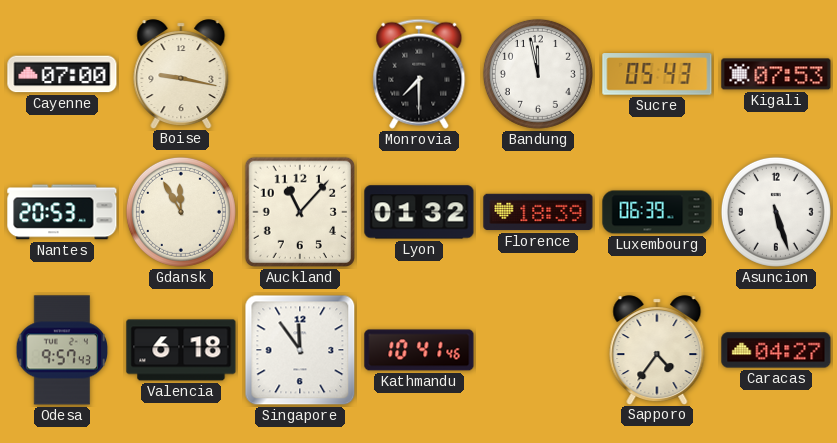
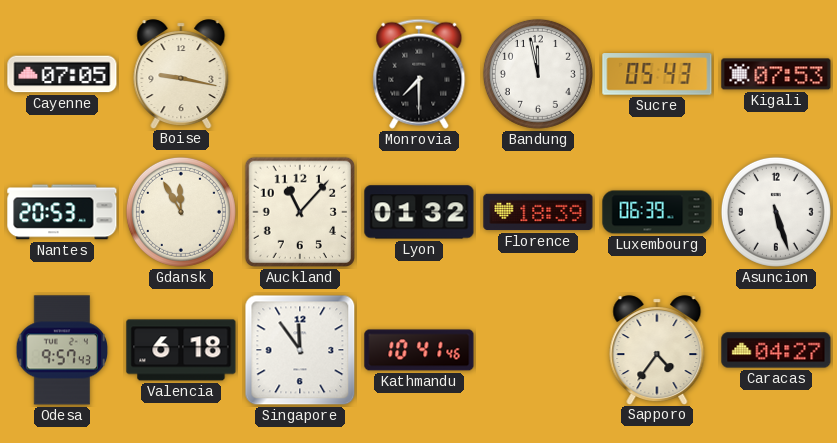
Cayenne: 07:00 -> 07:05
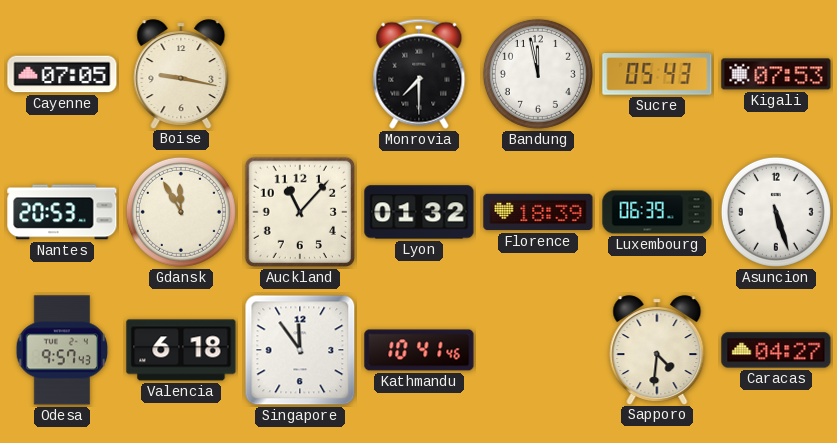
Sapporo: 4:36 -> 4:31
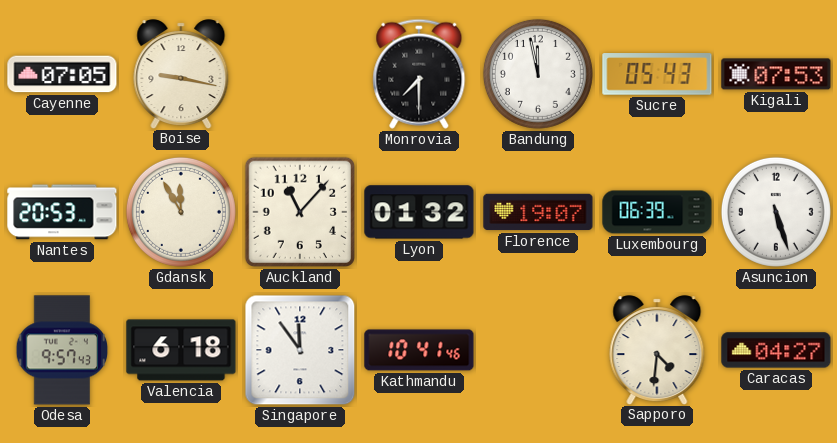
Florence: 18:39 -> 19:07
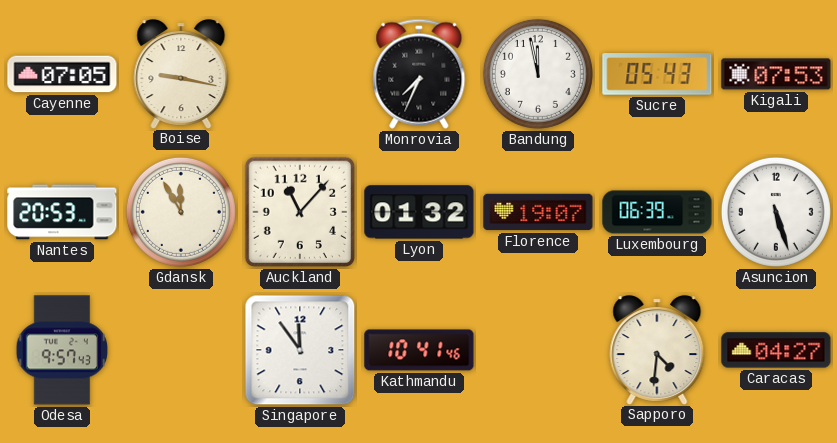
Monrovia: 7:30 -> 7:34
Valencia: 6:18 -> none
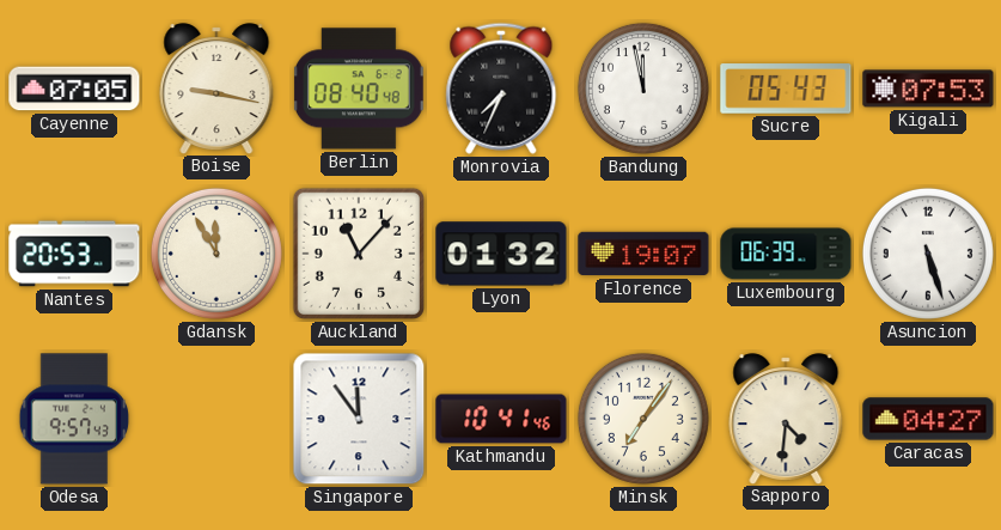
Berlin: none -> 08:40
Minsk: none -> 7:06
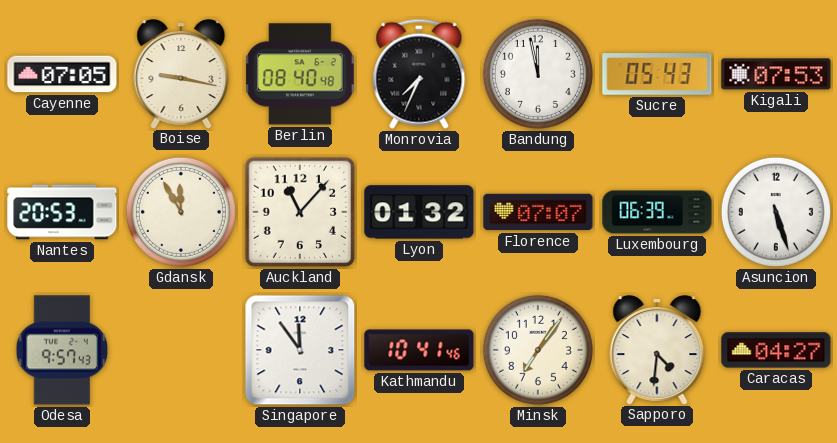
Florence: 19:07 -> 07:07
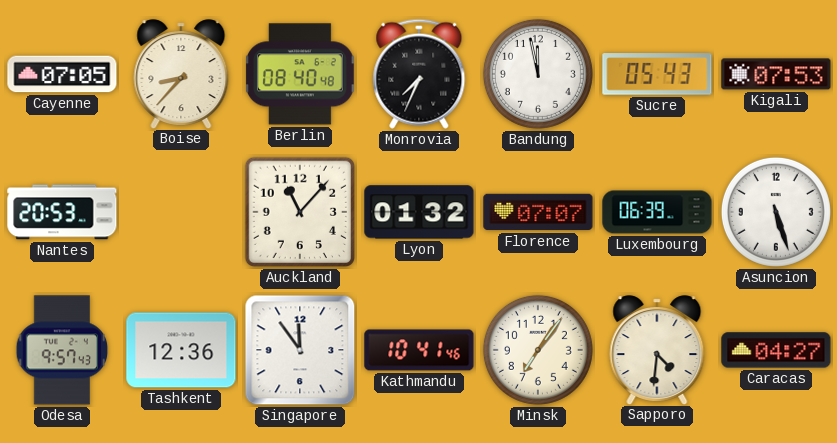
Boise: 9:17 -> 8:37
Gdansk: 11:55 -> none
Tashkent: none -> 12:36
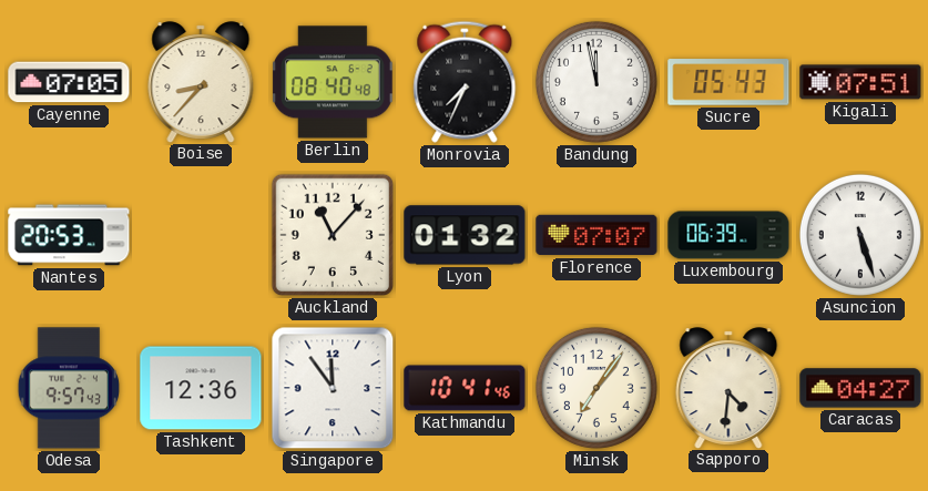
Kigali: 07:53 -> 07:51
